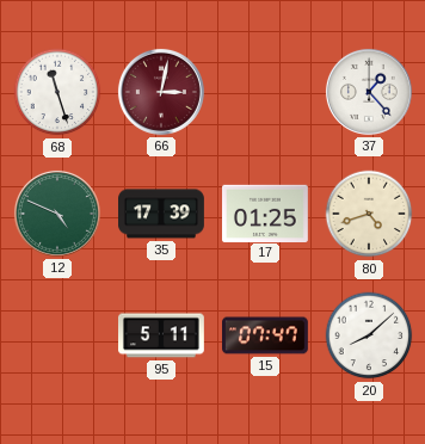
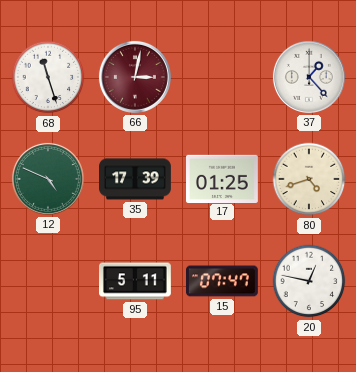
20: 8:08 -> 12:47
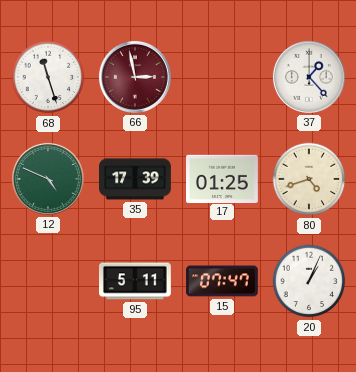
66: 3:02 -> 2:58
20: 12:47 -> 1:04
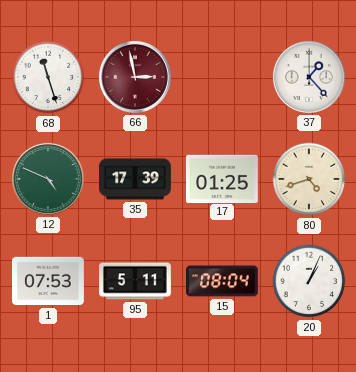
1: none -> 07:53
15: 07:47 -> 08:04
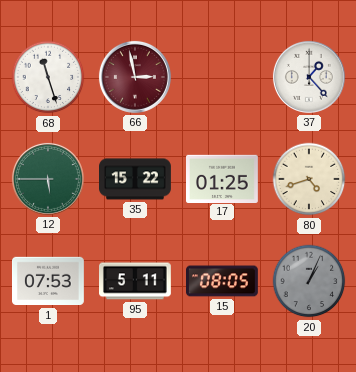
12: 4:49 -> 5:45
35: 17:39 -> 15:22
15: 08:04 -> 08:05
20 dial: white -> grey
